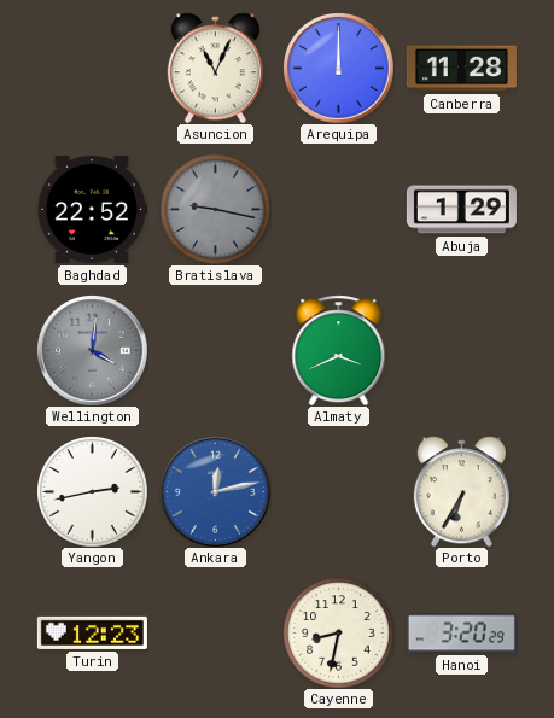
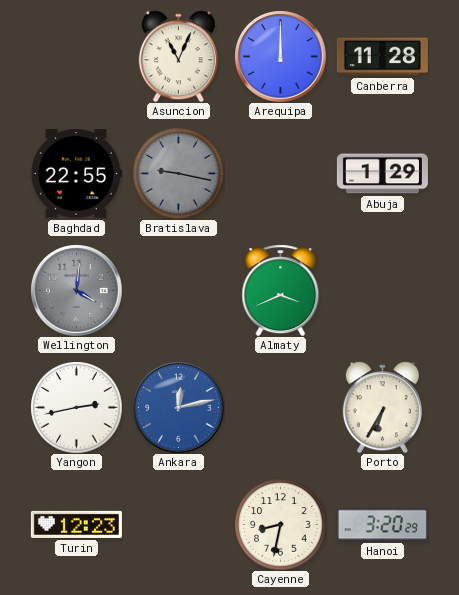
Baghdad: 22:52 -> 22:55
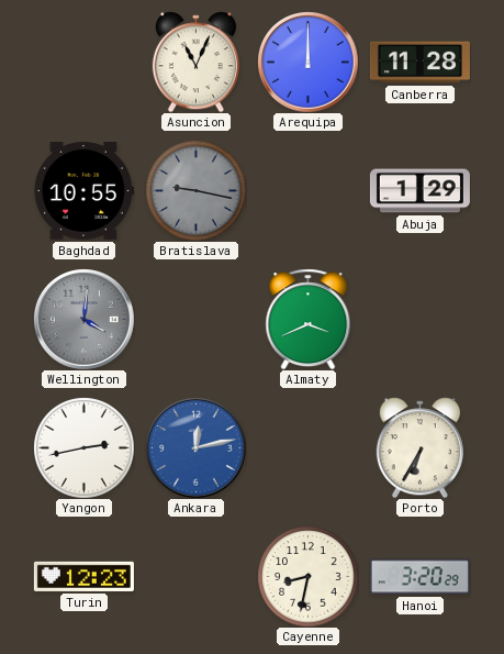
Baghdad: 22:55 -> 10:55
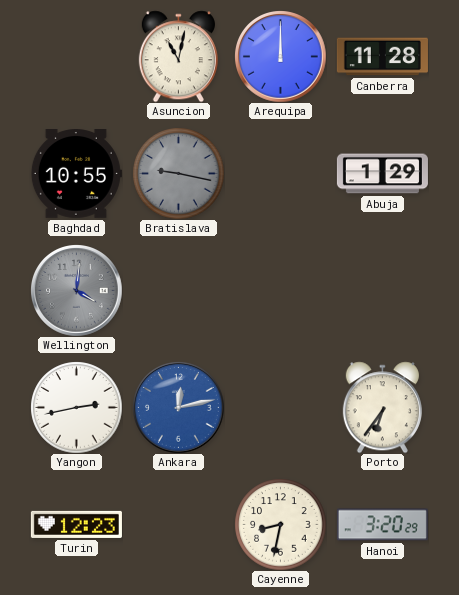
Asuncion: 11:04 -> 11:02
Almaty: 3:41 -> none
Porto: 6:35 -> 6:36
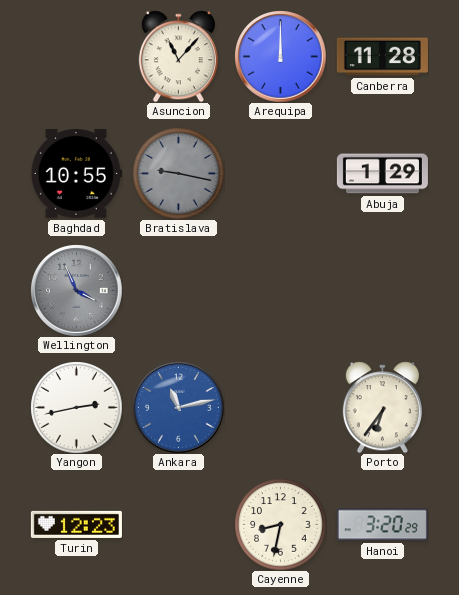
Asuncion: 11:02 -> 11:07
Wellington: 4:01 -> 3:56
Ankara: 12:13 -> 11:13
